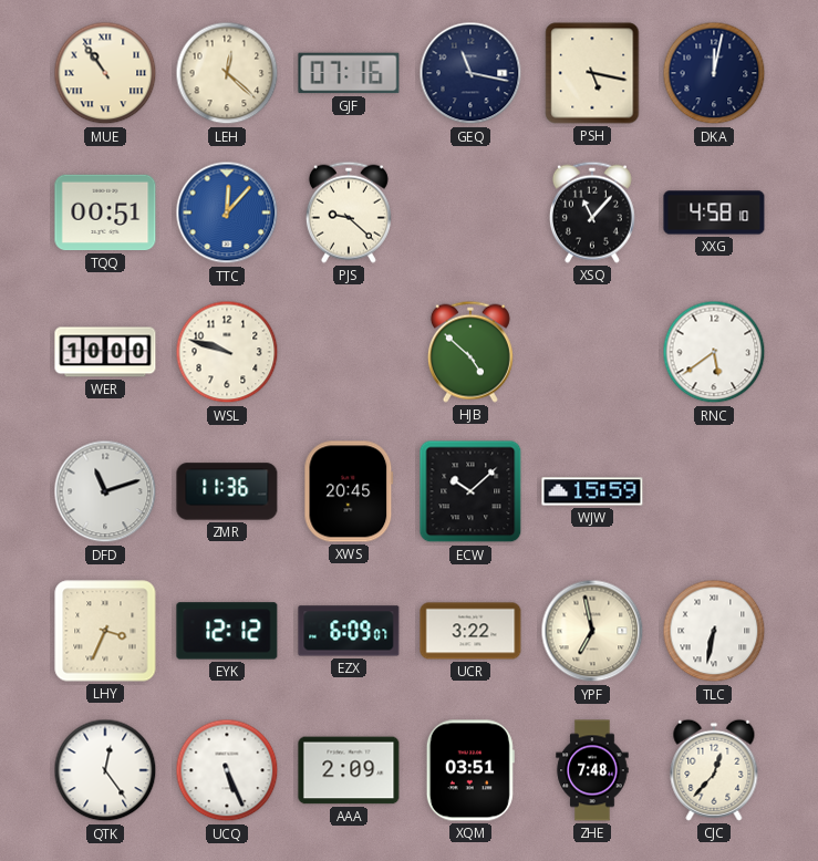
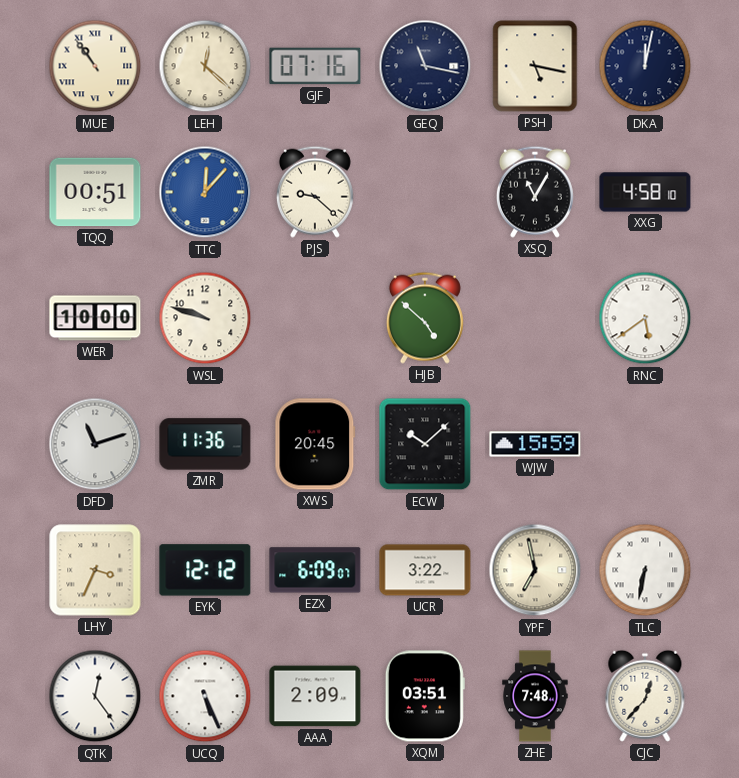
XSQ: 11:07 -> 11:05
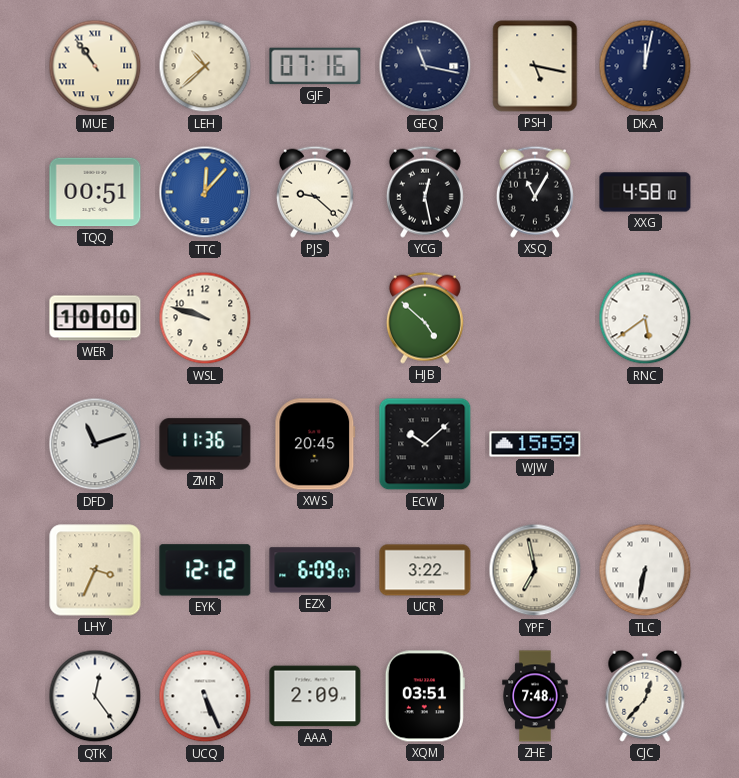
LEH: 12:22 -> 10:38
YCG: none -> 12:28
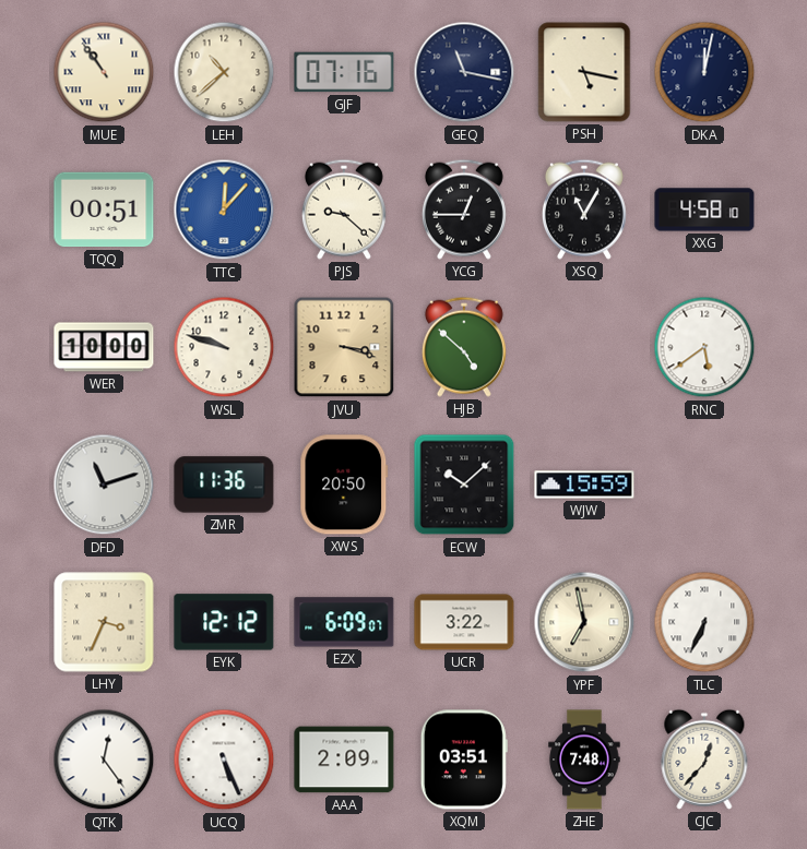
YCG: 12:28 -> 12:45
JVU: none -> 3:18
XWS: 20:45 -> 20:50
TLC: 6:32 -> 6:34
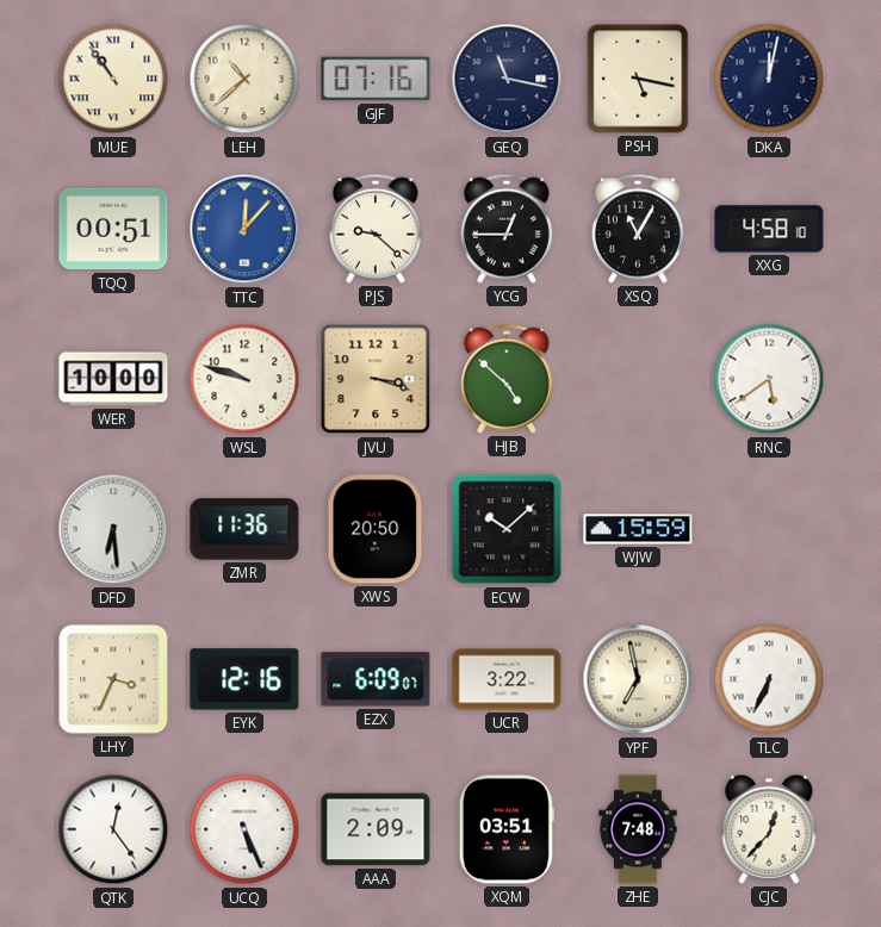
DFD: 11:12 -> 6:29
EYK: 12:12 -> 12:16
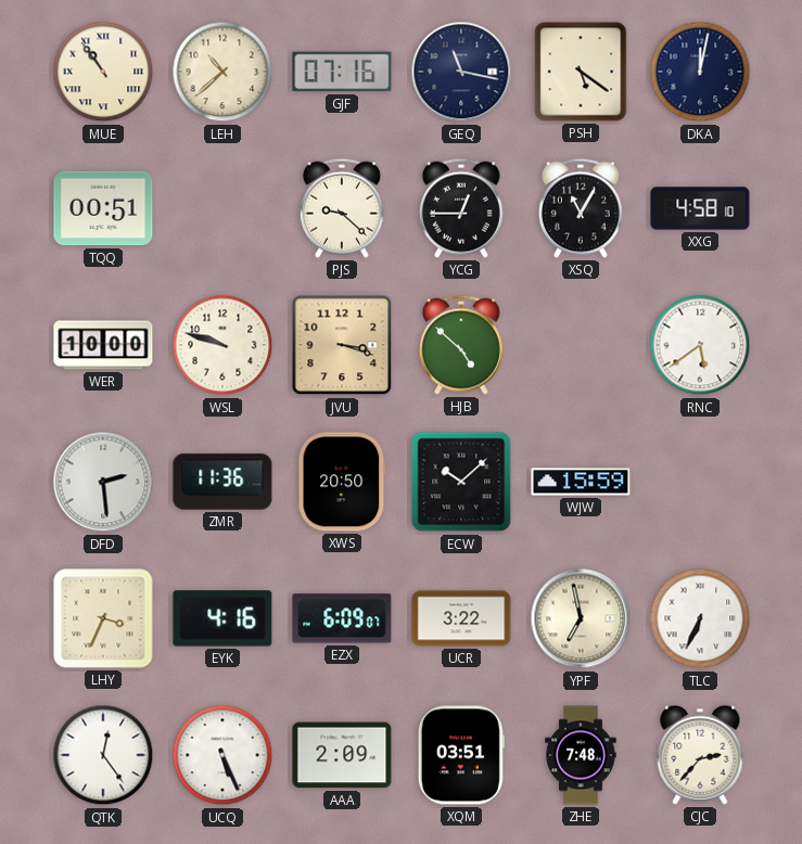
PSH: 5:17 -> 5:21
TTC: 12:07 -> none
DFD: 6:29 -> 2:29
EYK: 12:16 -> 4:16
CJC: 12:37 -> 2:37
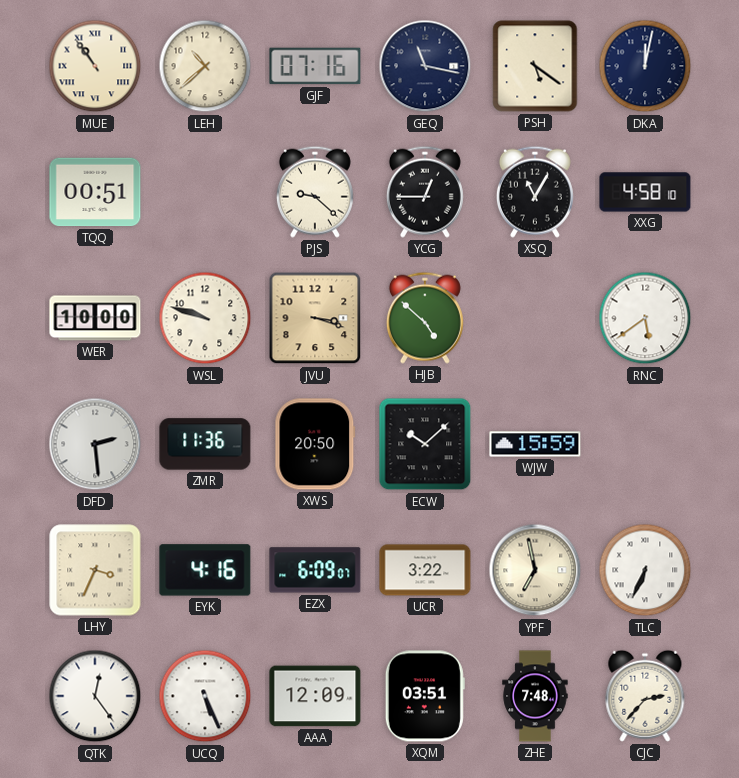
AAA: 2:09 -> 12:09
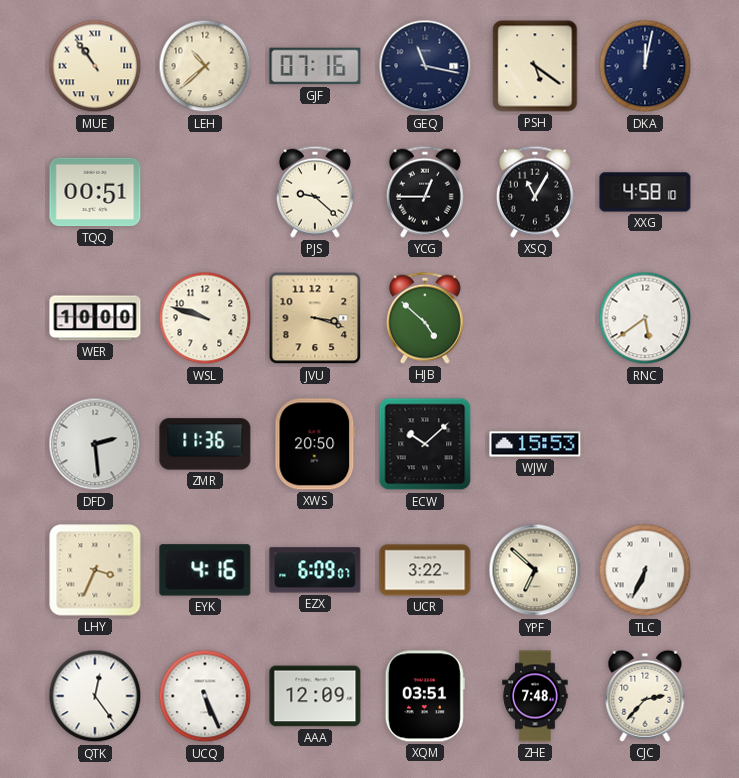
WJW: 15:59 -> 15:53
YPF: 6:58 -> 6:52
